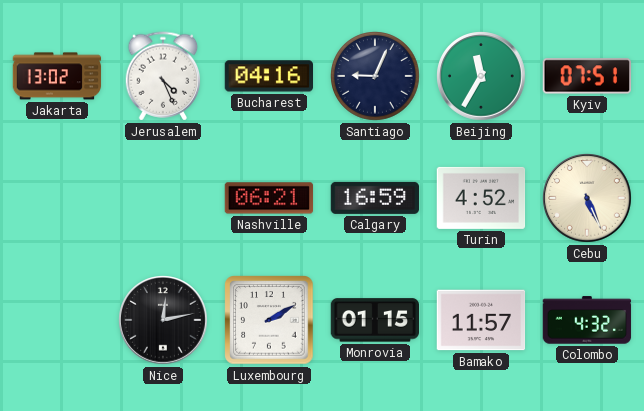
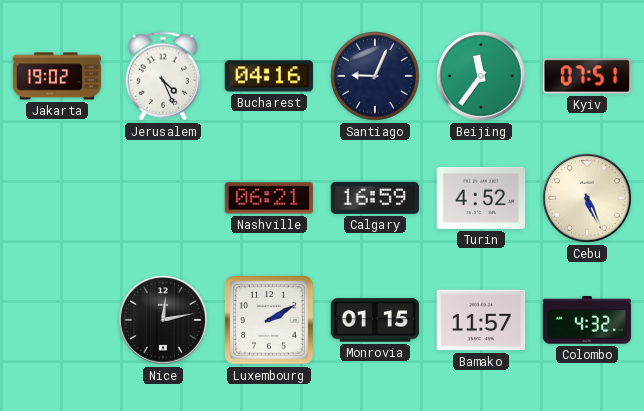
Jakarta: 13:02 -> 19:02
Beijing: 11:35 -> 11:36
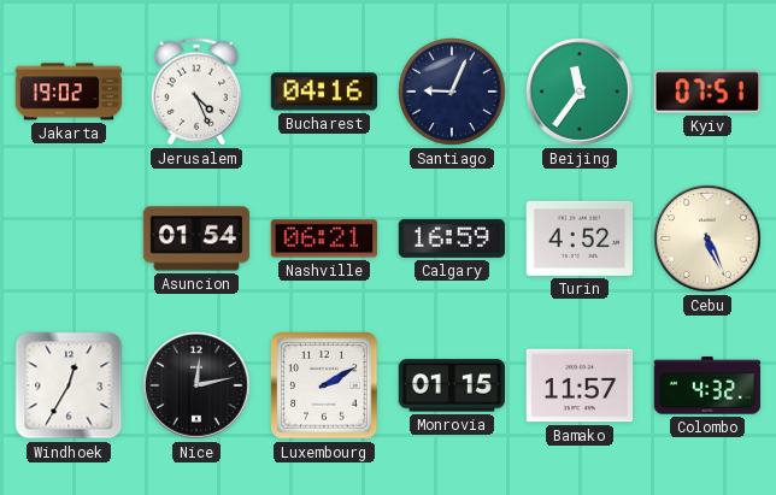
Asuncion: none -> 01:54
Windhoek: none -> 12:35
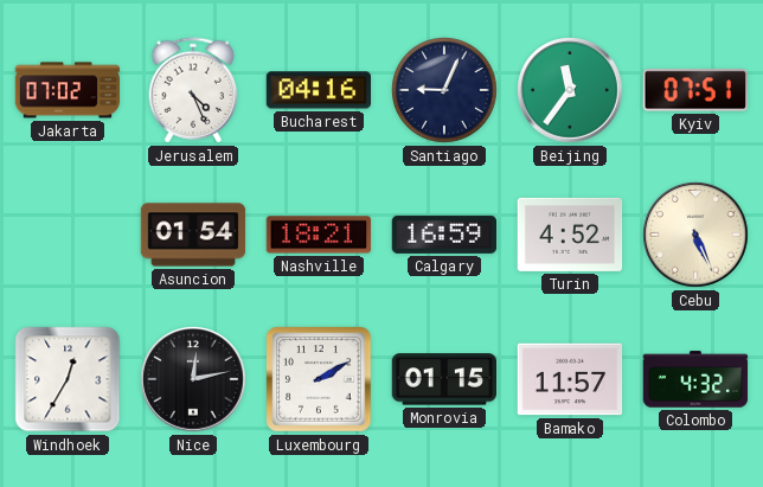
Jakarta: 19:02 -> 07:02
Nashville: 06:21 -> 18:21
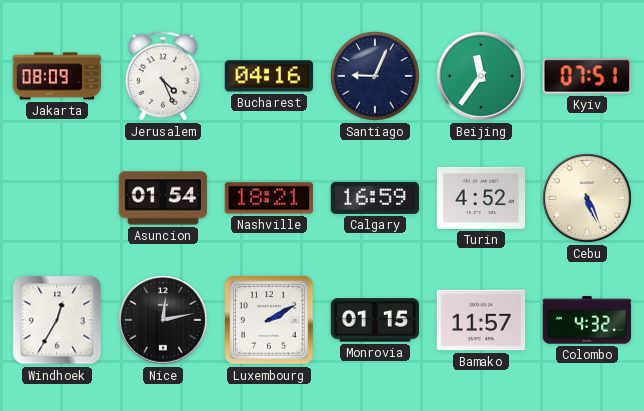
Jakarta: 07:02 -> 08:09
